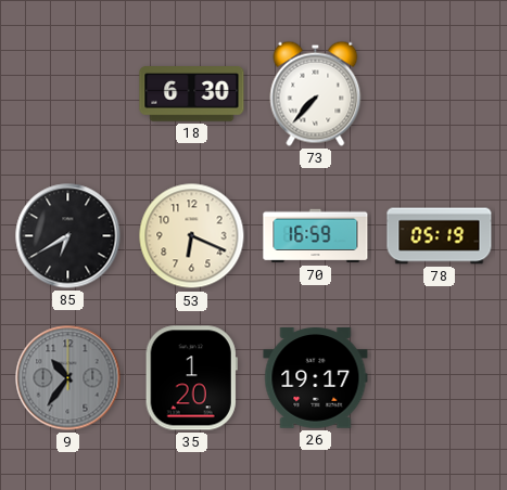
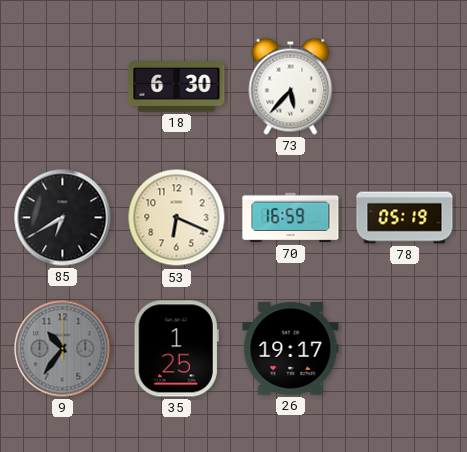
73: 7:37 -> 5:37
35: 1:20 -> 1:25
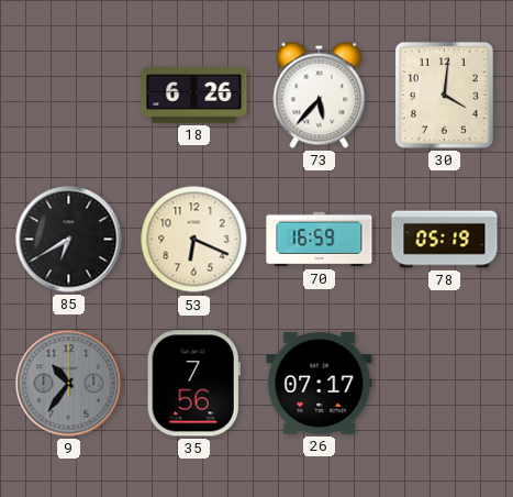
18: 6:30 -> 6:26
30: none -> 4:01
35: 1:25 -> 7:56
26: 19:17 -> 07:17
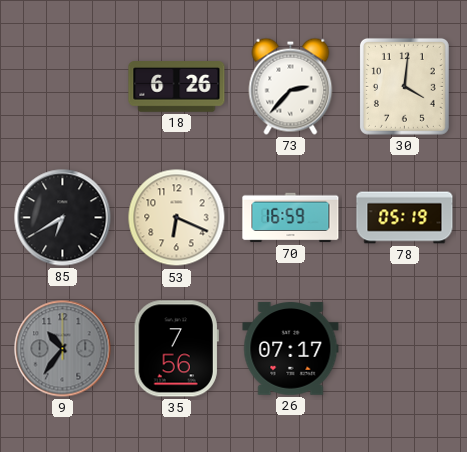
73: 5:37 -> 2:37
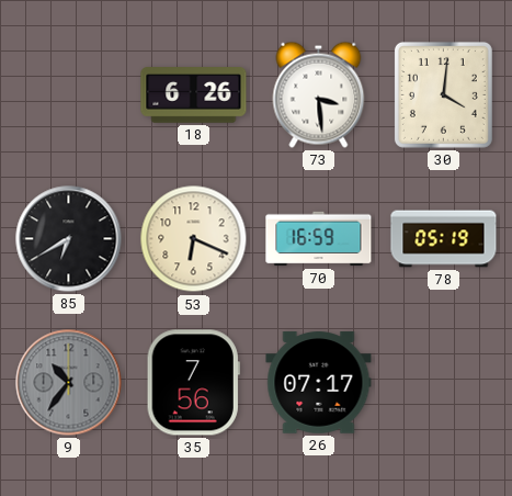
73: 2:37 -> 3:29
